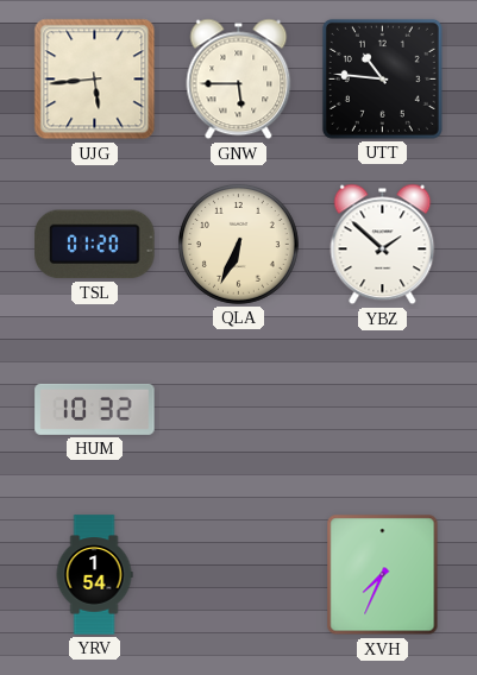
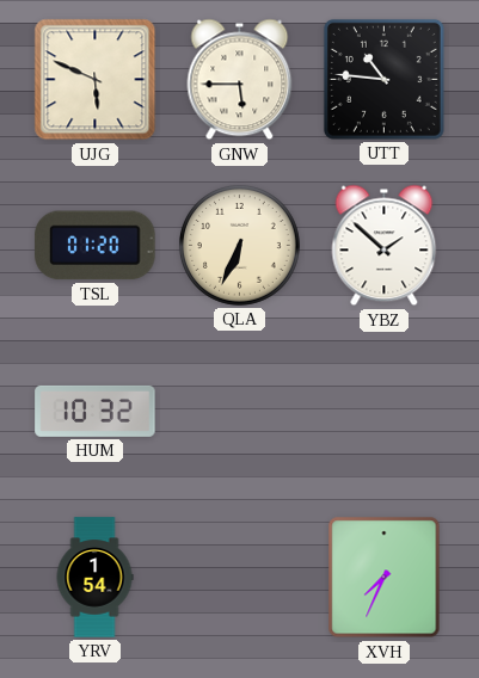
UJG: 5:44 -> 5:49
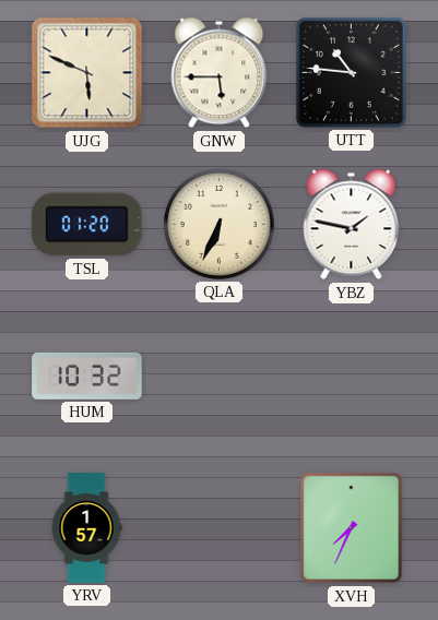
YBZ: 1:52 -> 1:47
YRV: 1:54 -> 1:57
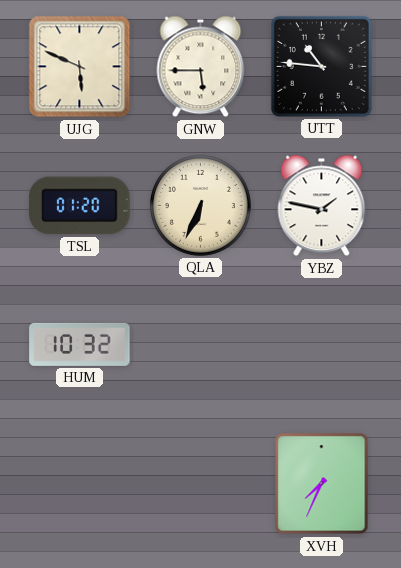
YRV: 1:57 -> none
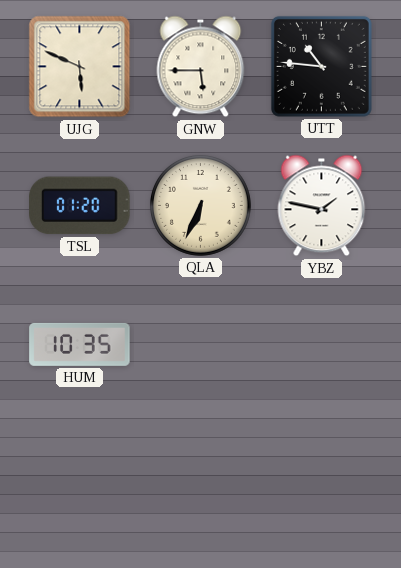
HUM: 10:32 -> 10:35
XVH: 7:34 -> none
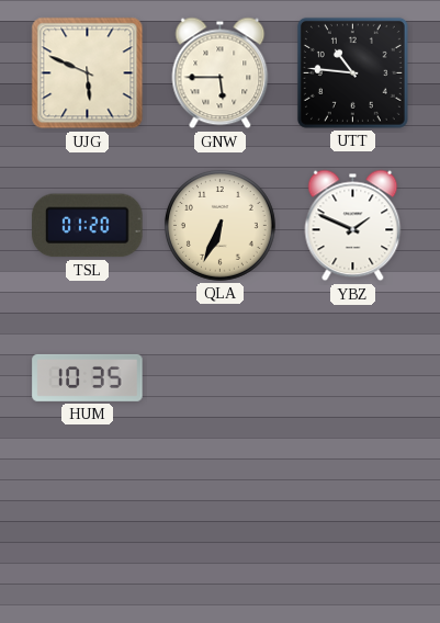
YBZ: 1:47 -> 1:49
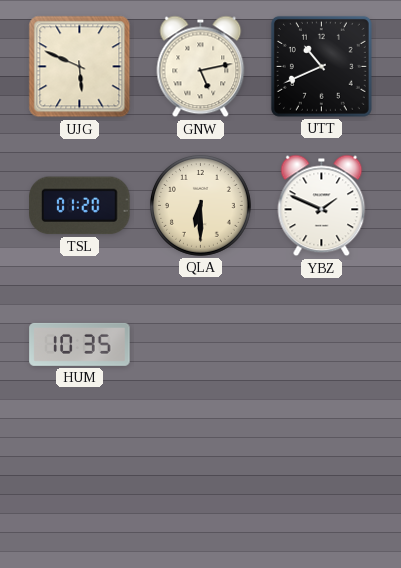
GNW: 5:45 -> 5:13
UTT: 10:46 -> 10:41
QLA: 6:34 -> 6:30
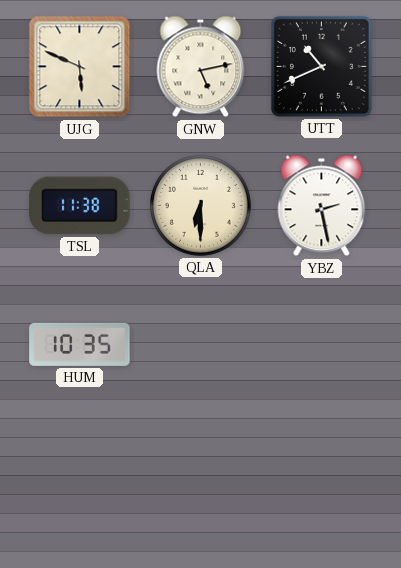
TSL: 01:20 -> 11:38
YBZ: 1:49 -> 2:28
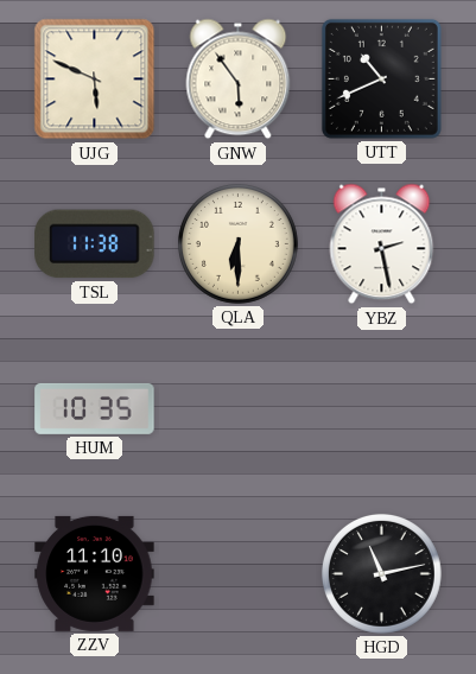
GNW: 5:13 -> 5:54
ZZV: none -> 11:10
HGD: none -> 11:13
